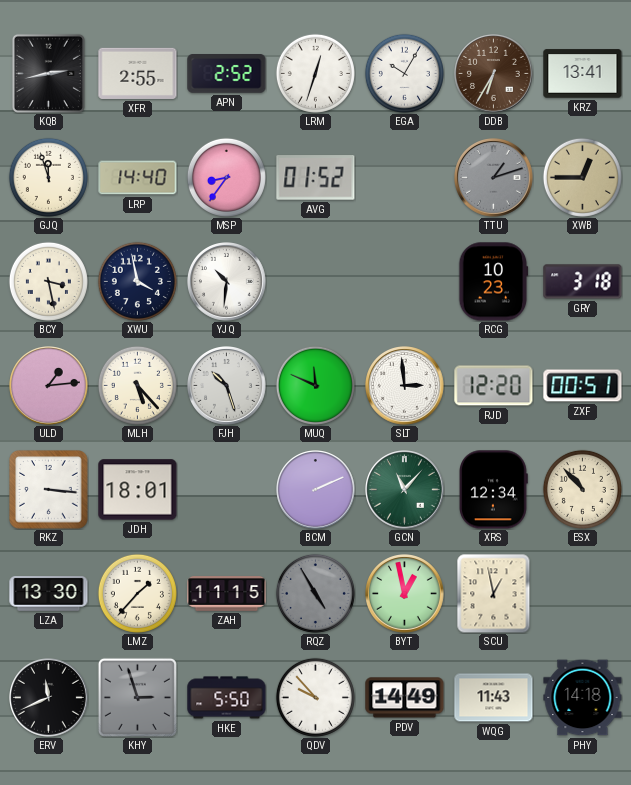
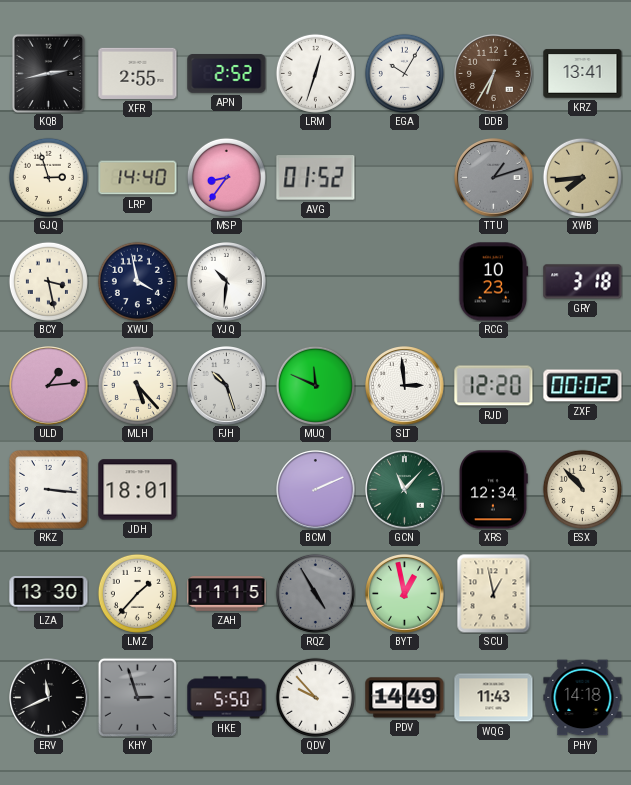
GJQ: 11:57 -> 2:57
XWB: 12:45 -> 7:44
ZXF: 00:51 -> 00:02
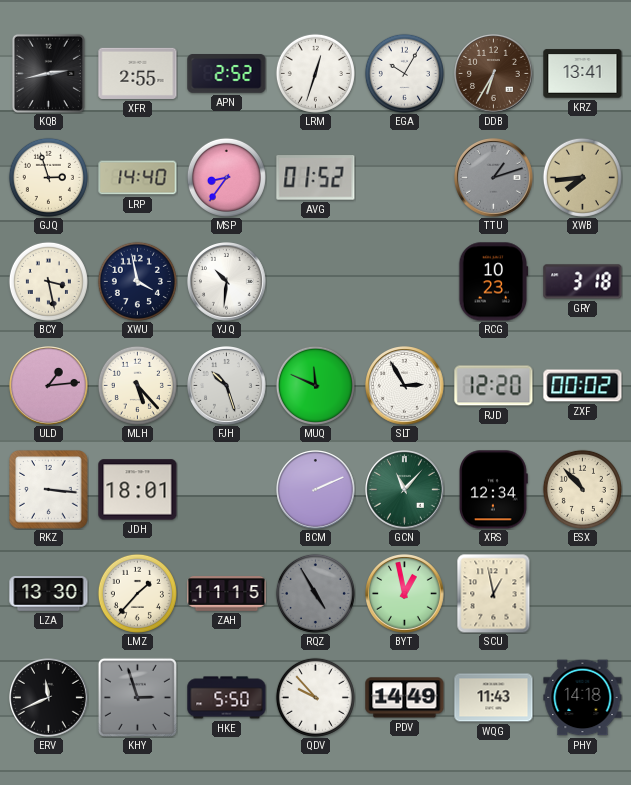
SLT: 2:59 -> 2:55
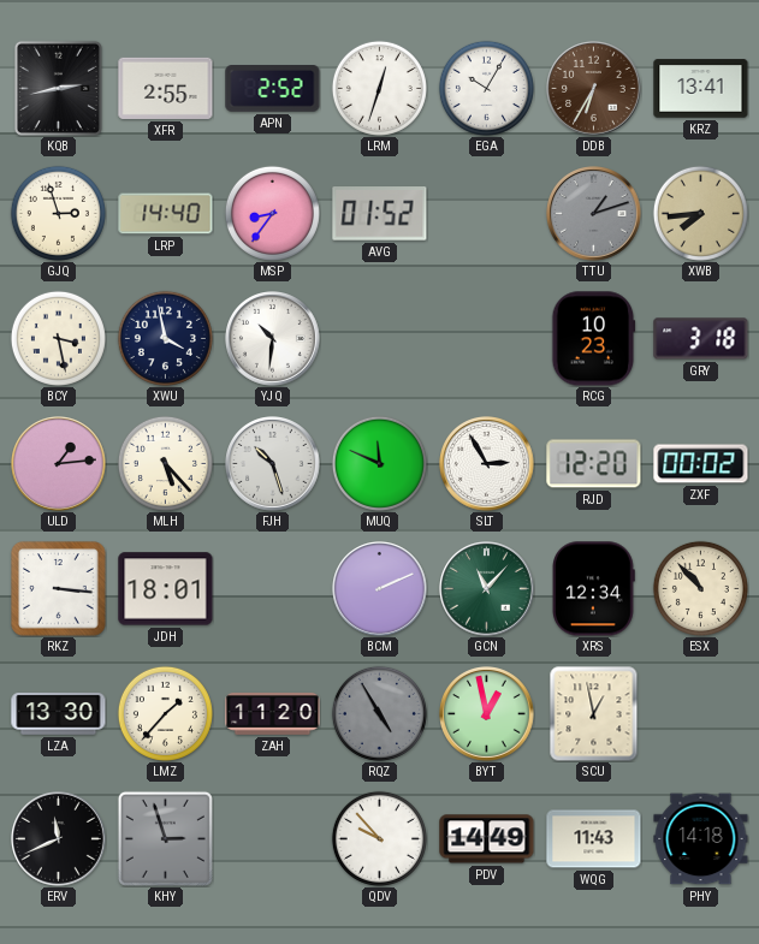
ZAH: 11:15 -> 11:20
HKE: 5:50 -> none
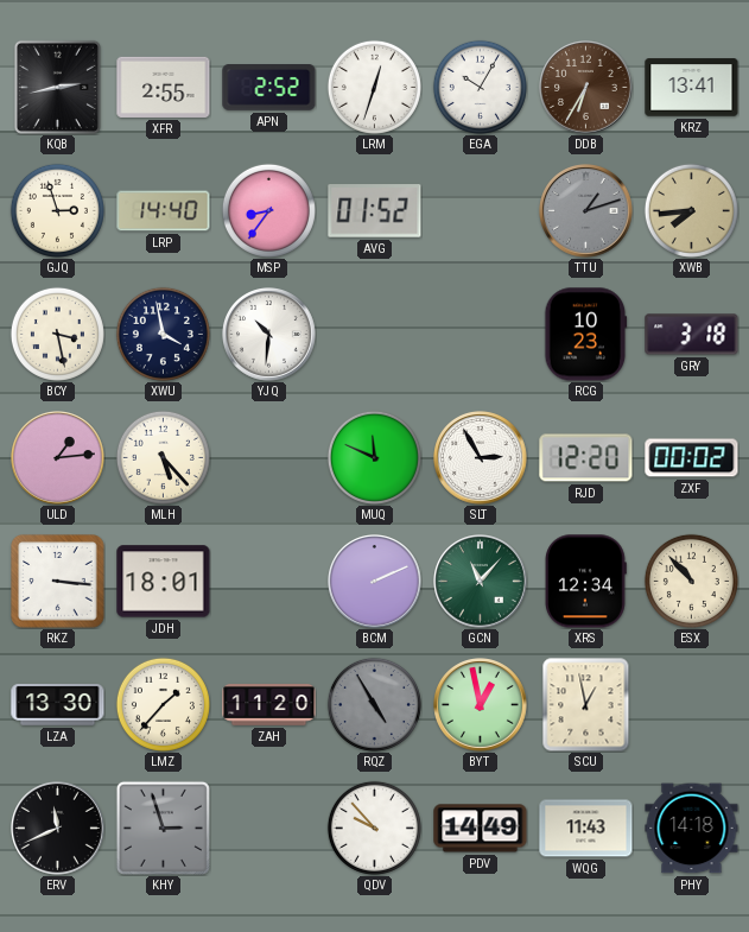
FJH: 10:27 -> none
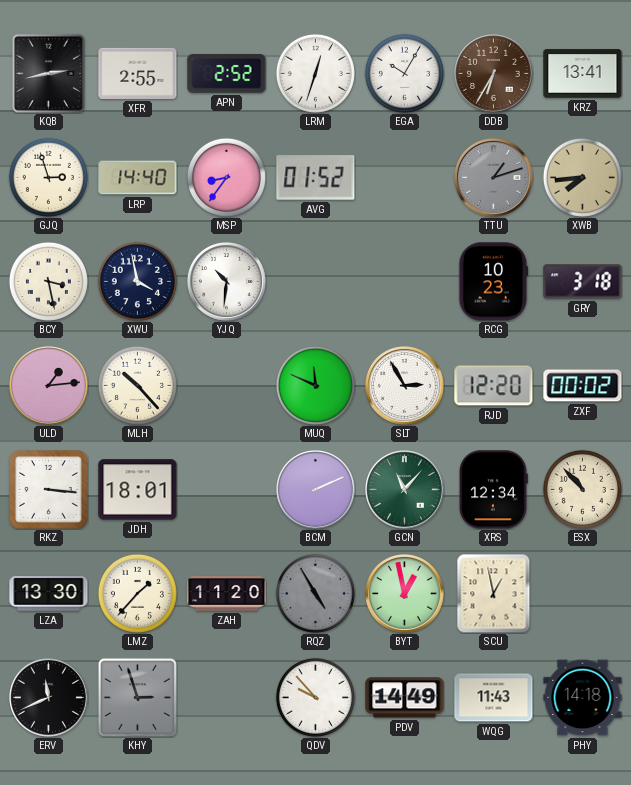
MLH: 5:23 -> 10:23
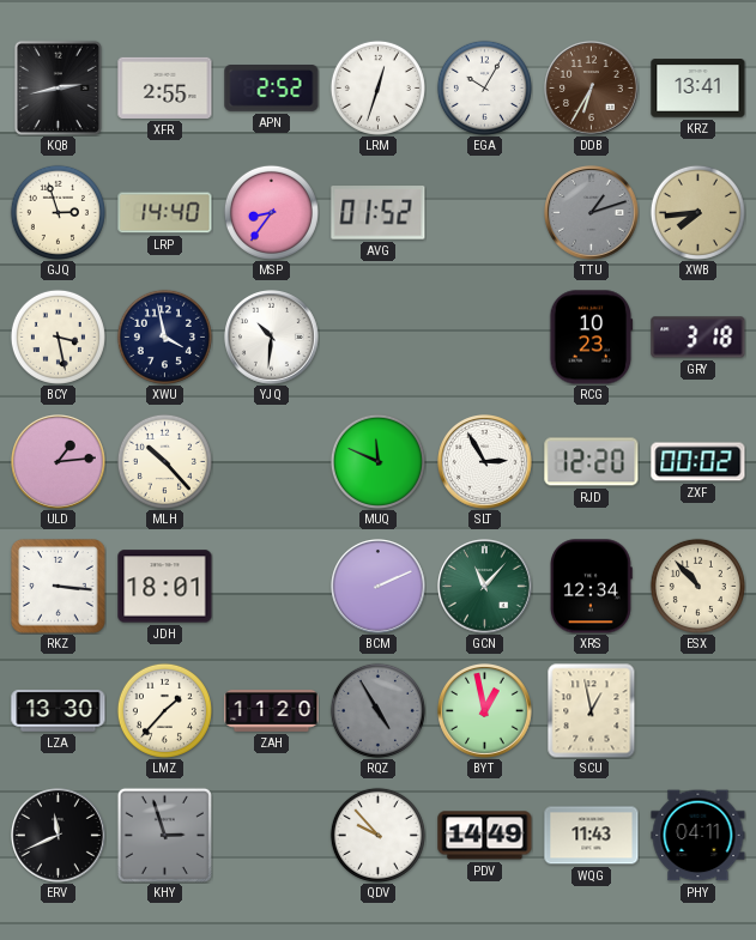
PHY: 14:18 -> 04:11
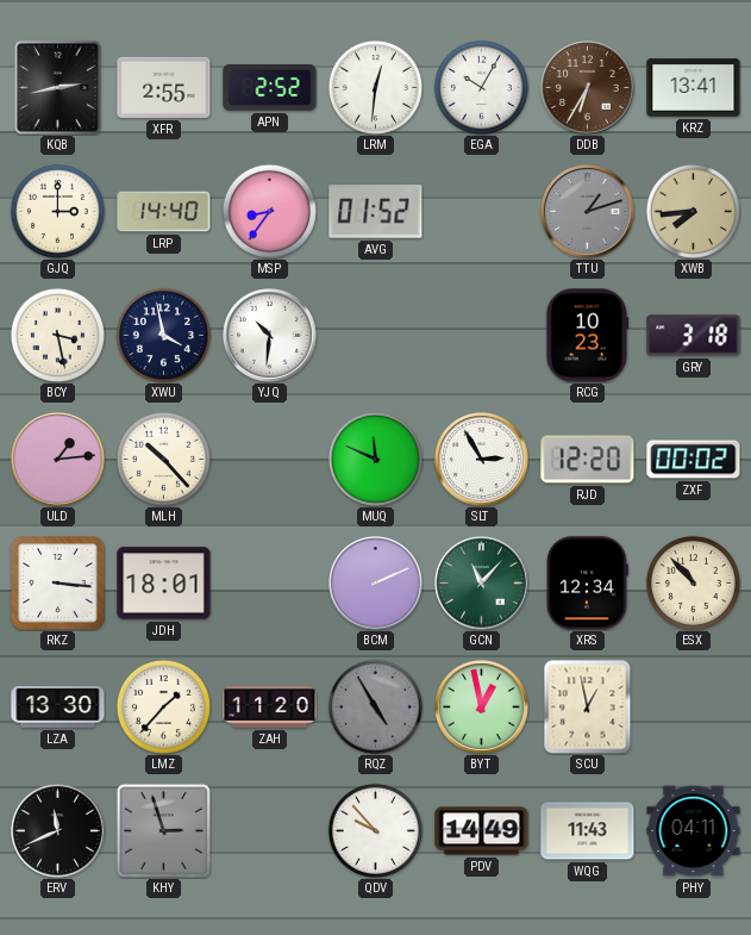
LRM: 12:33 -> 12:31
GJQ: 2:57 -> 3:00
